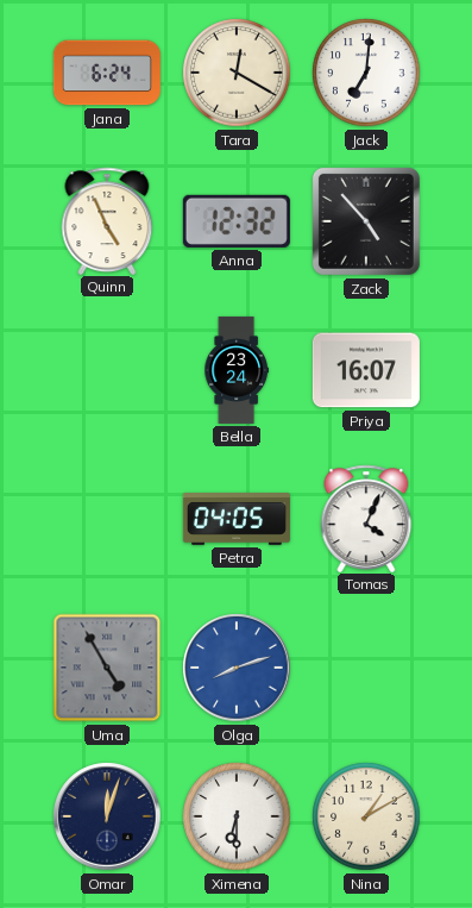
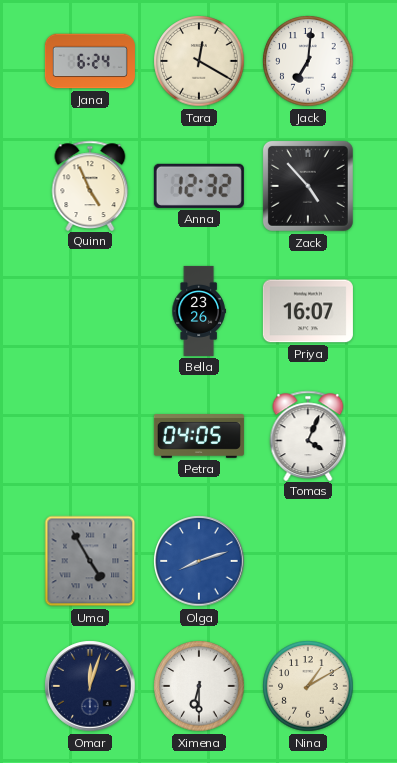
Bella: 23:24 -> 23:26
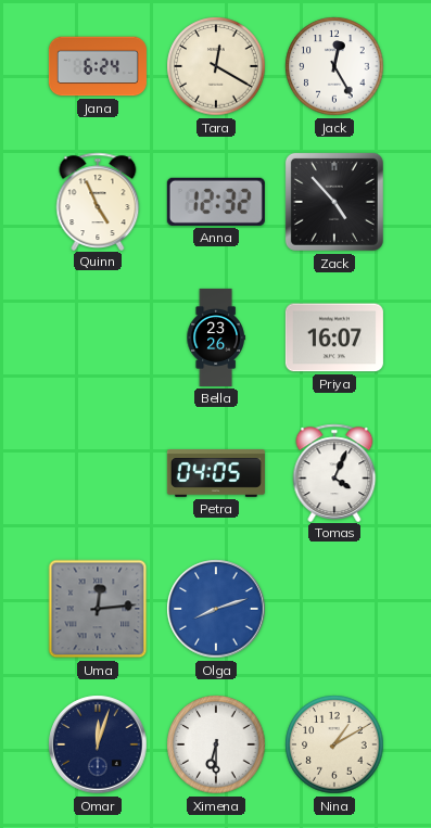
Jack: 7:01 -> 12:25
Uma: 4:55 -> 12:14
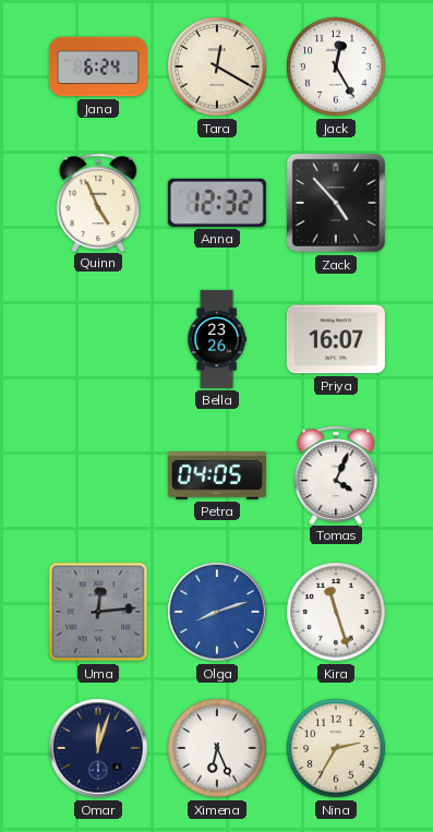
Kira: none -> 11:27
Ximena: 6:30 -> 6:26
Nina: 1:10 -> 2:35
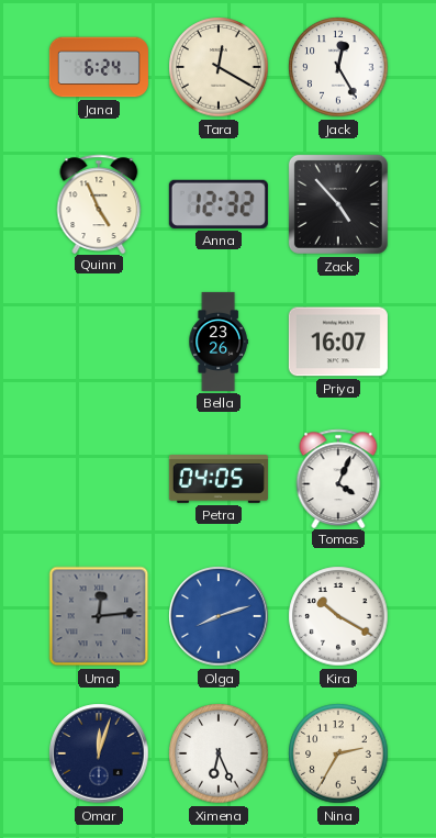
Kira: 11:27 -> 10:20
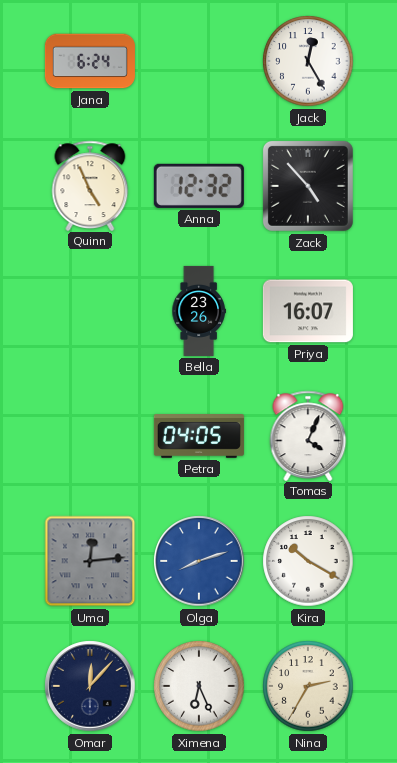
Tara: 12:20 -> none
Omar: 12:03 -> 12:07
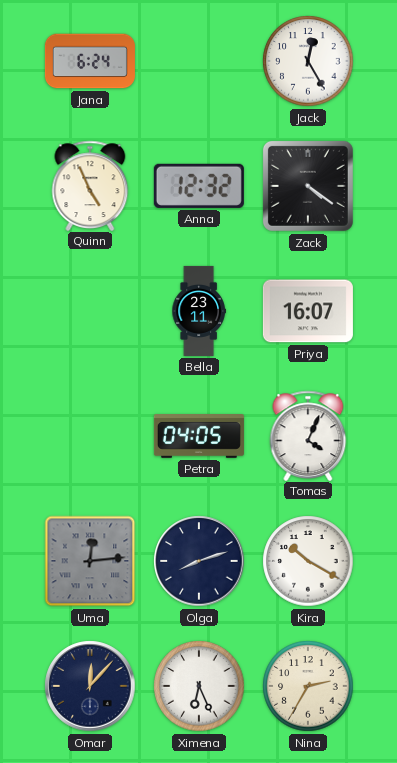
Zack: 4:53 -> 4:21
Bella: 23:26 -> 23:11
Olga dial: blue -> navy
